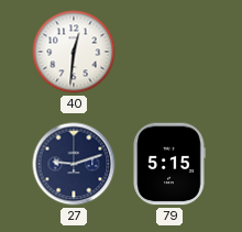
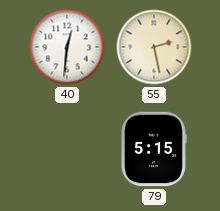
55: none -> 2:28
27: 9:12 -> none
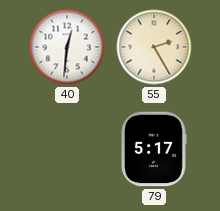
55: 2:28 -> 2:25
79: 5:15 -> 5:17
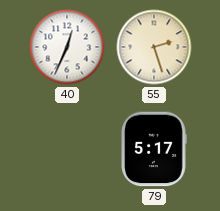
40: 12:31 -> 12:34
55: 2:25 -> 2:27
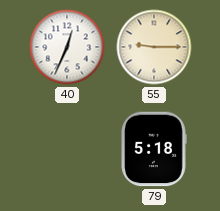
55: 2:27 -> 9:15
79: 5:17 -> 5:18
